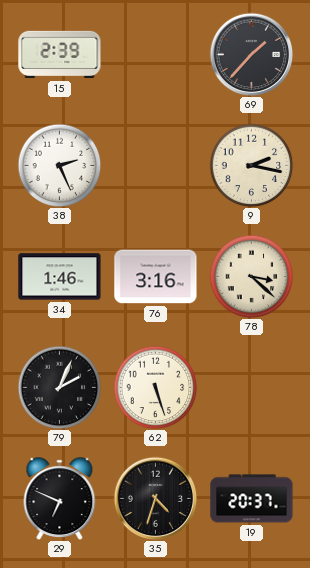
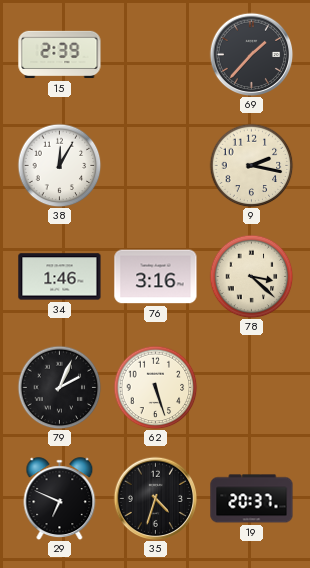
38: 2:26 -> 12:05
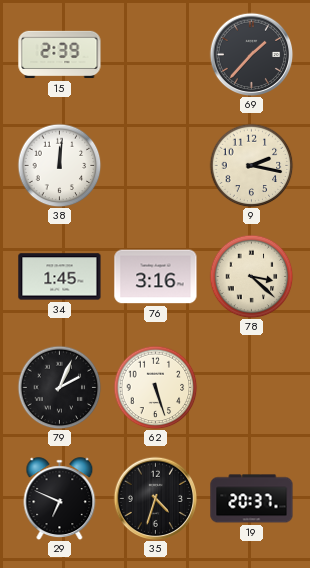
38: 12:05 -> 12:01
34: 1:46 -> 1:45
